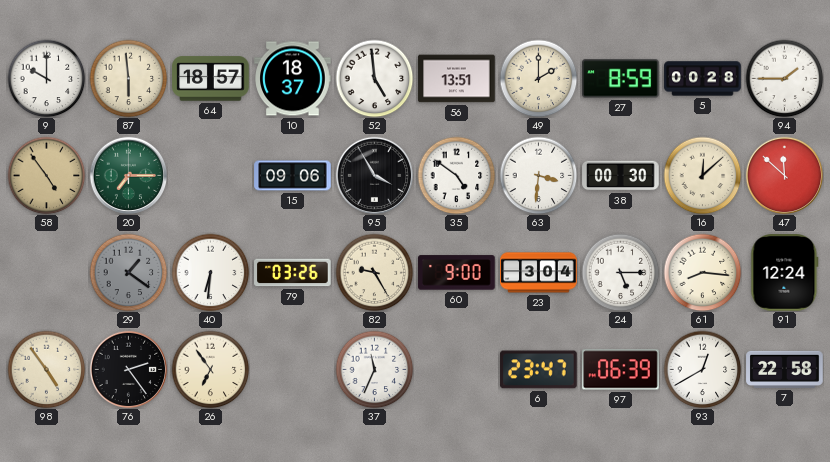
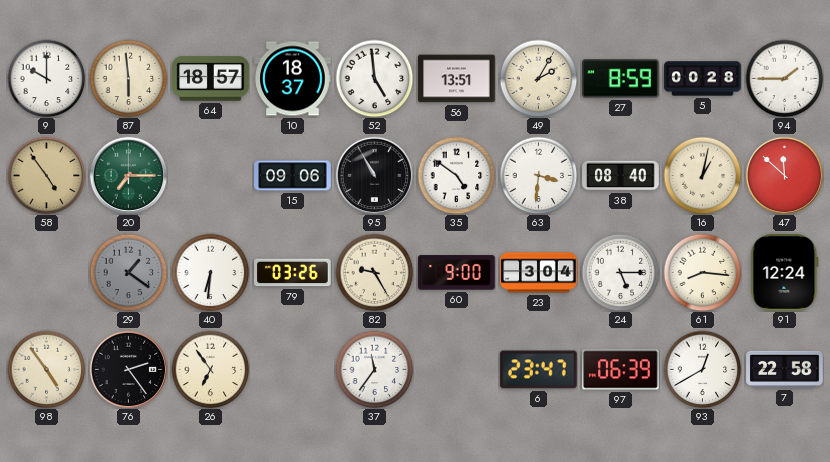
49: 2:00 -> 2:05
95: 3:55 -> 10:55
38: 00:30 -> 08:40
16: 12:08 -> 1:02
37: 11:34 -> 11:36
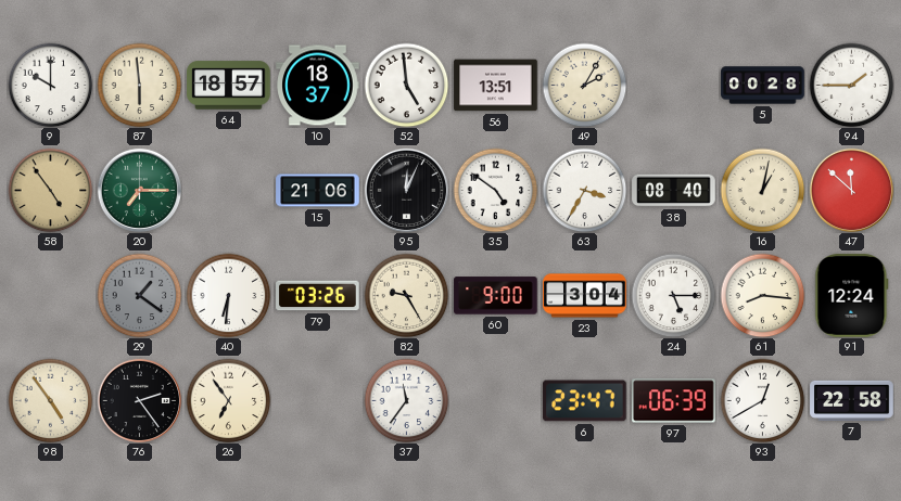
27: 8:59 -> none
15: 09:06 -> 21:06
95: 10:55 -> 12:04
63: 3:31 -> 3:35
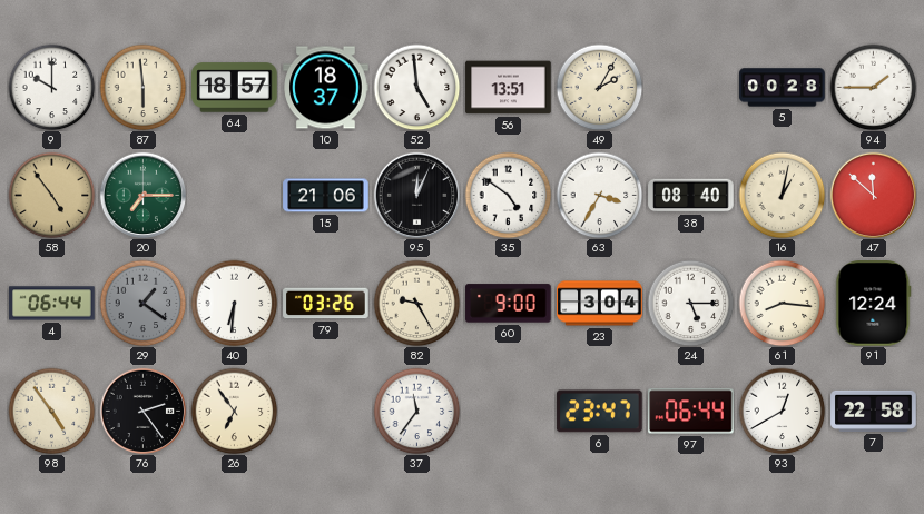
4: none -> 06:44
97: 06:39 -> 06:44
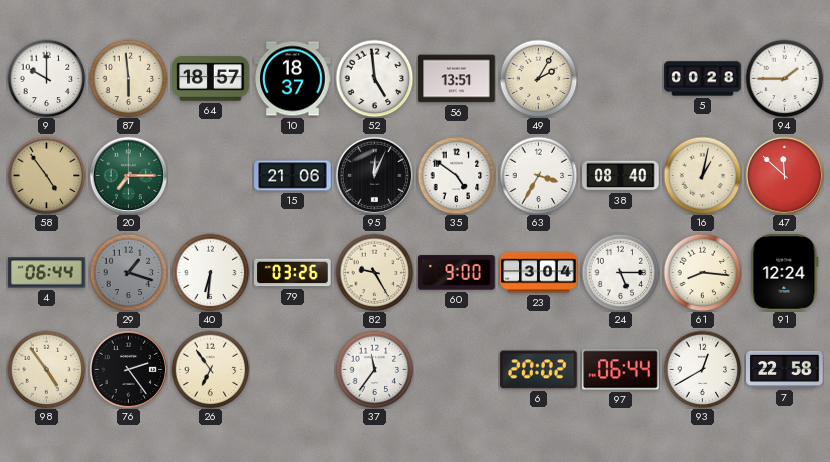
29: 1:21 -> 1:18
6: 23:47 -> 20:02
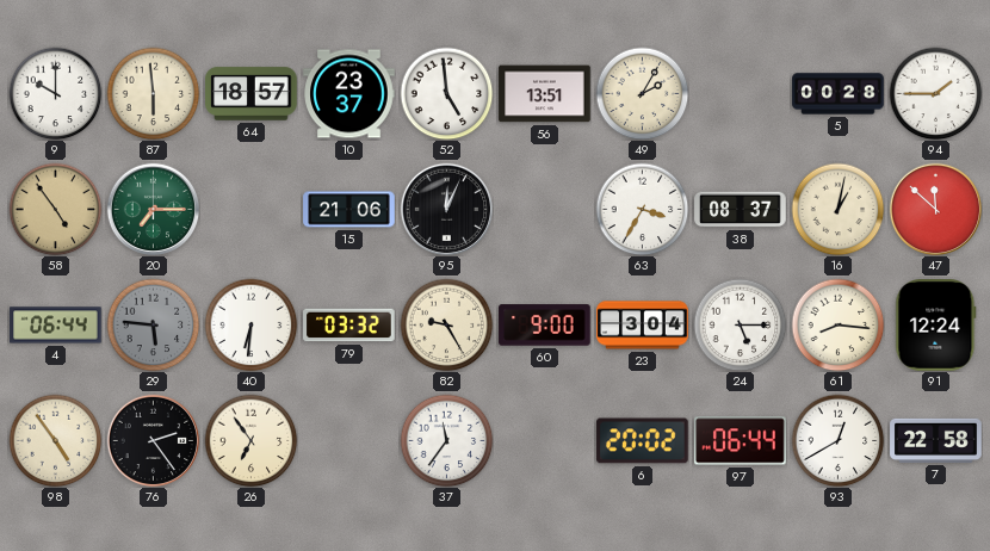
10: 18:37 -> 23:37
35: 4:51 -> none
38: 08:40 -> 08:37
29: 1:18 -> 5:46
79: 03:26 -> 03:32
